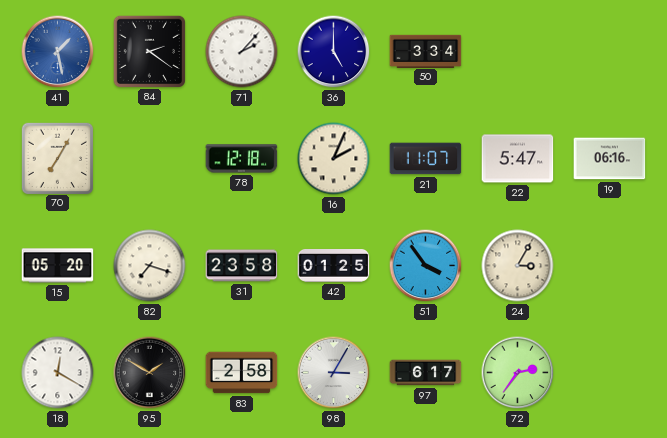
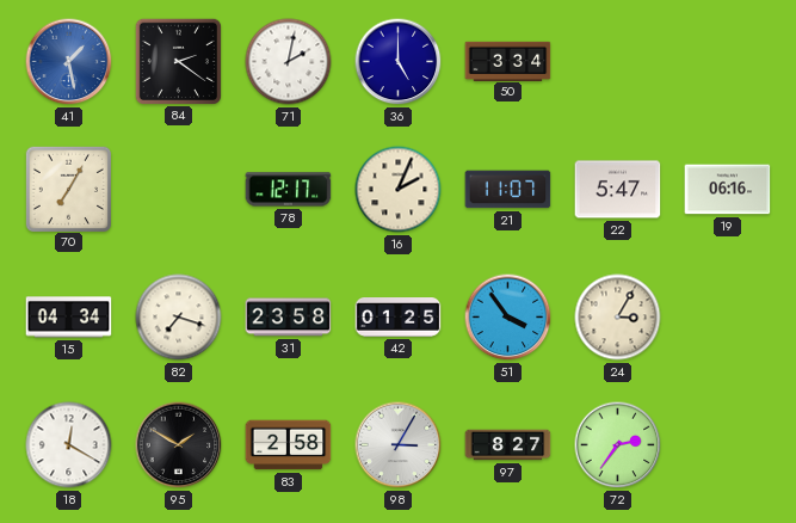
71: 2:07 -> 2:02
78: 12:18 -> 12:17
15: 05:20 -> 04:34
97: 6:17 -> 8:27
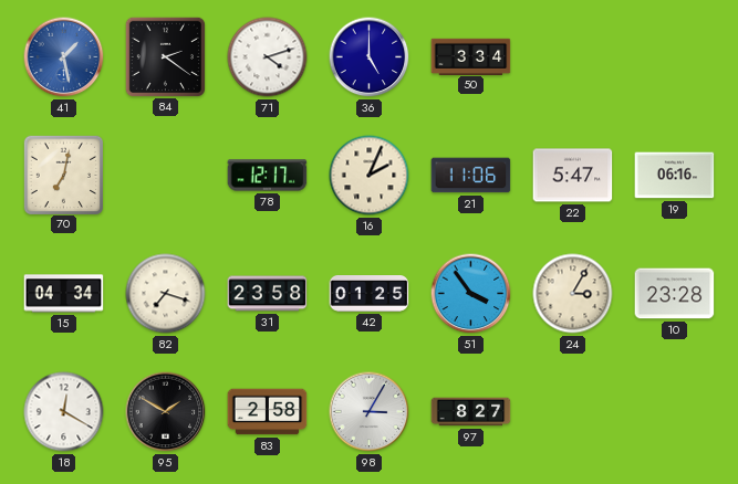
71: 2:02 -> 4:12
70: 7:05 -> 7:02
21: 11:07 -> 11:06
10: none -> 23:28
72: 2:36 -> none
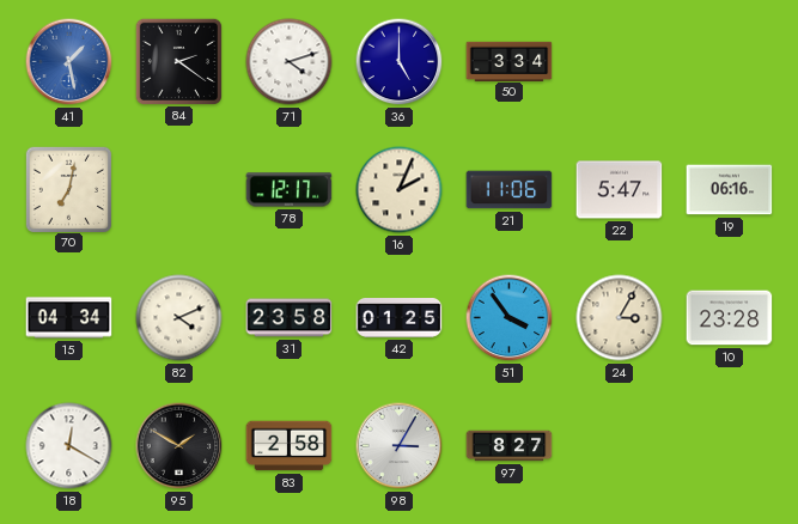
82: 7:18 -> 4:11
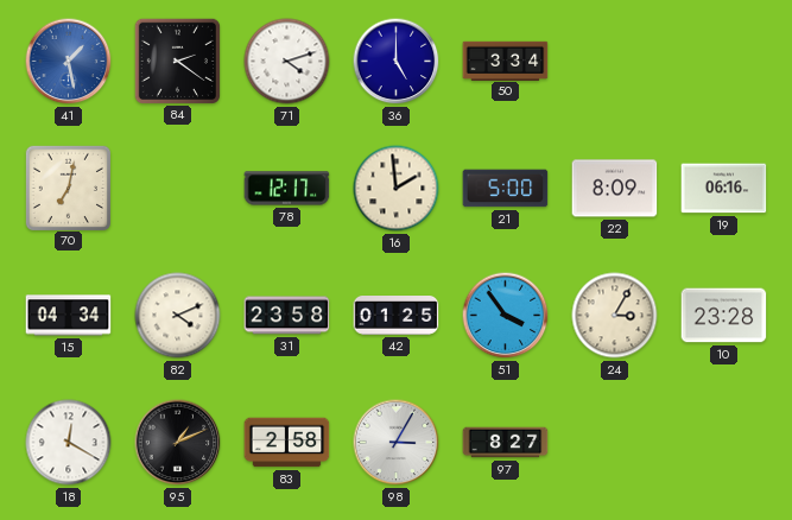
16: 2:04 -> 1:59
21: 11:06 -> 5:00
22: 5:47 -> 8:09
95: 1:50 -> 1:11
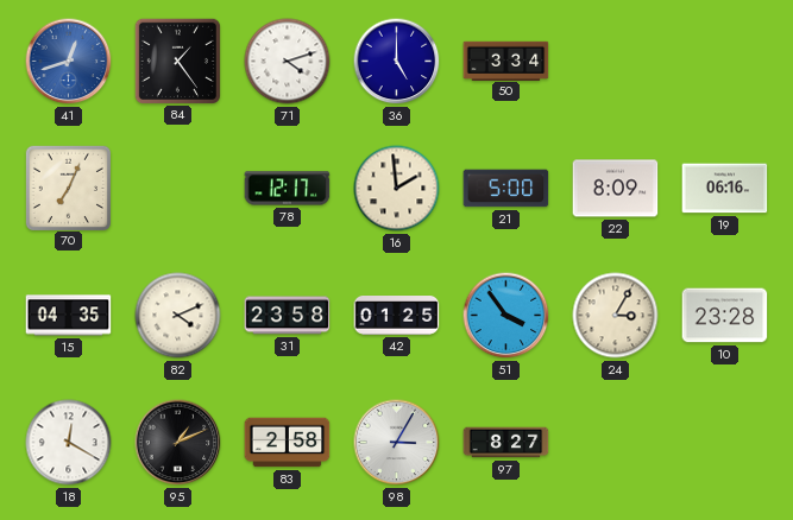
41: 1:28 -> 12:42
84: 2:21 -> 1:24
70: 7:02 -> 7:04
15: 04:34 -> 04:35
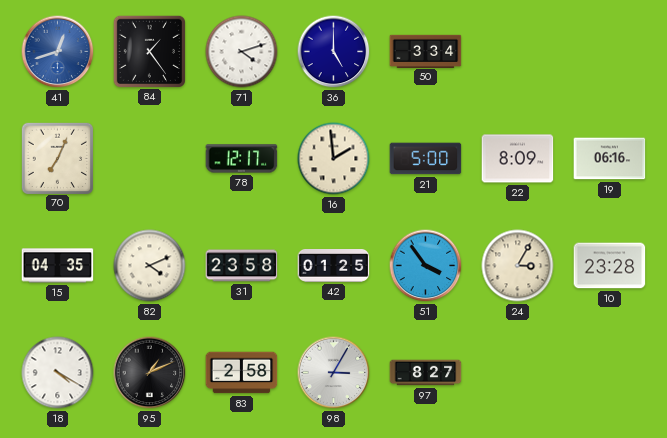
18: 12:20 -> 4:20
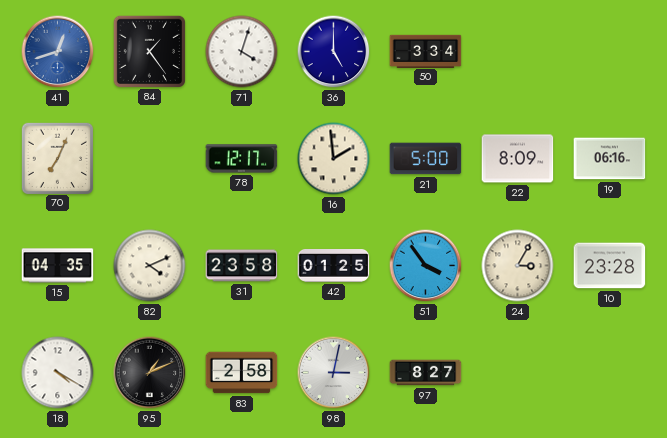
71: 4:12 -> 4:03
98: 3:05 -> 3:02
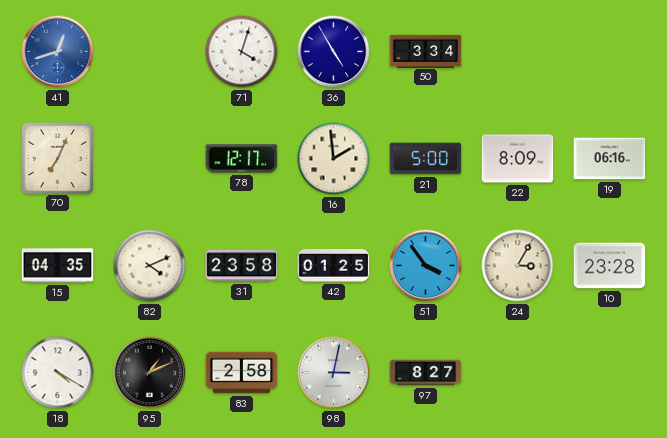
84: 1:24 -> none
36: 5:00 -> 4:55
